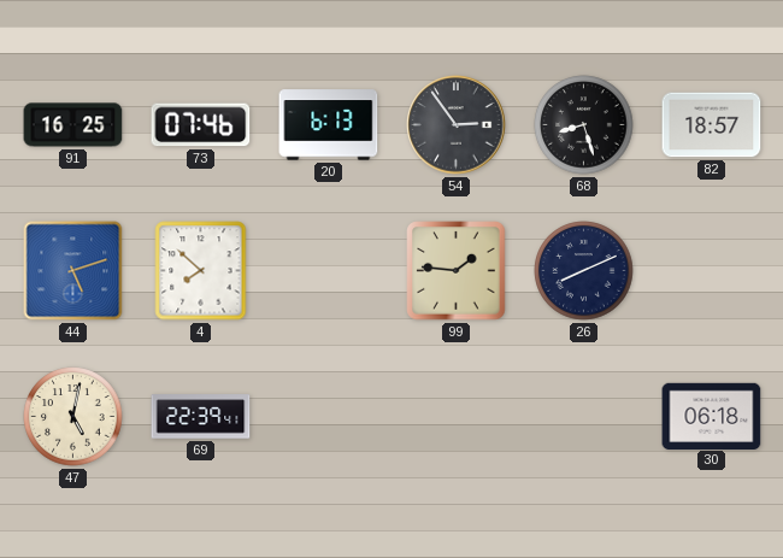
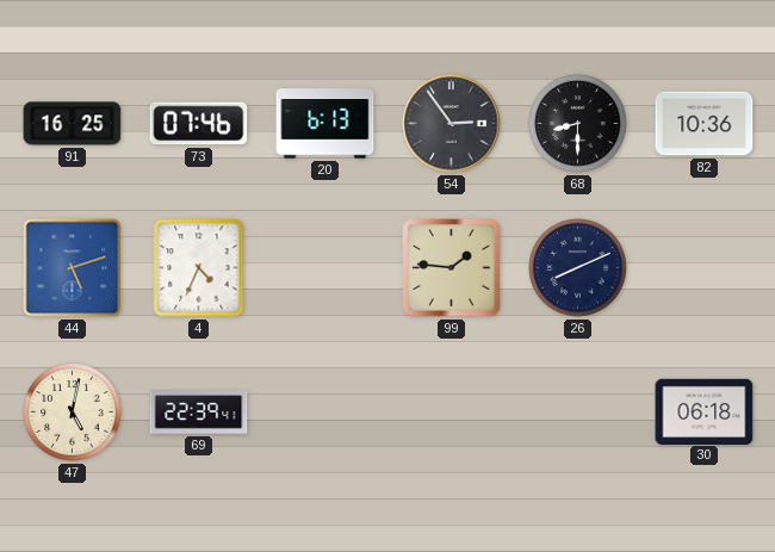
68: 8:27 -> 8:30
82: 18:57 -> 10:36
4: 7:52 -> 4:34
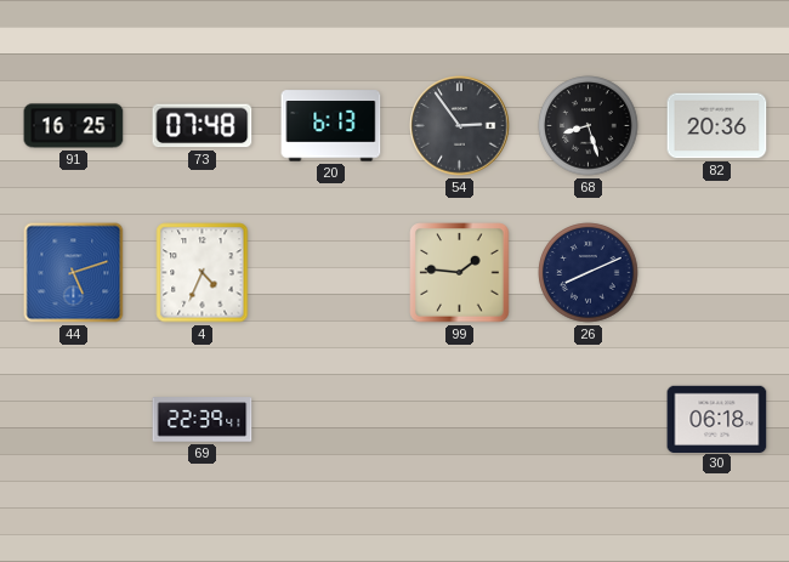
73: 07:46 -> 07:48
68: 8:30 -> 8:27
82: 10:36 -> 20:36
47: 5:02 -> none
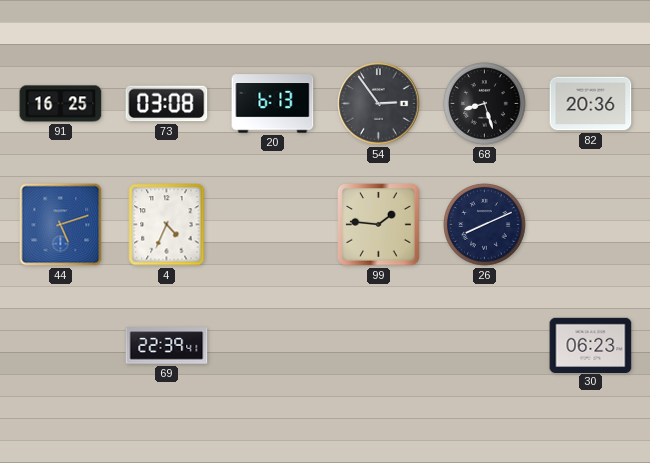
73: 07:48 -> 03:08
30: 06:18 -> 06:23
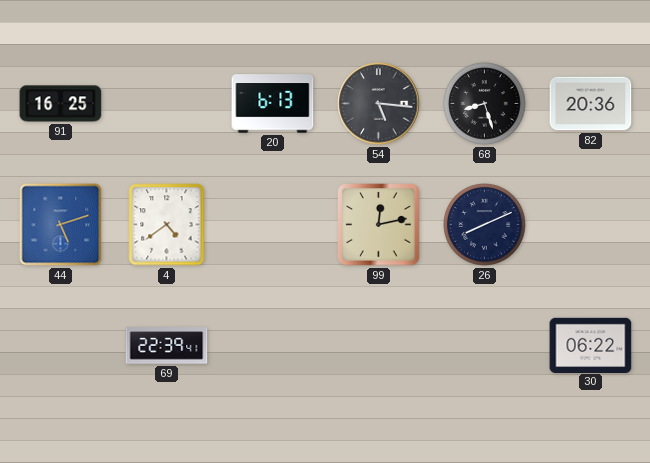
73: 03:08 -> none
54: 2:54 -> 5:16
4: 4:34 -> 4:39
99: 1:46 -> 12:13
30: 06:23 -> 06:22
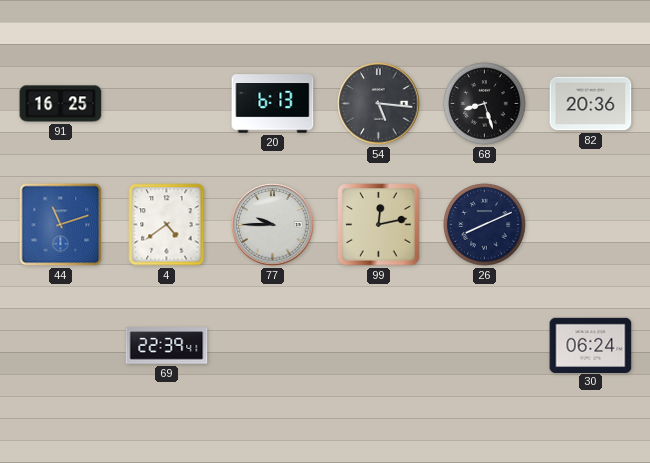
44: 5:12 -> 11:12
77: none -> 9:45
30: 06:22 -> 06:24
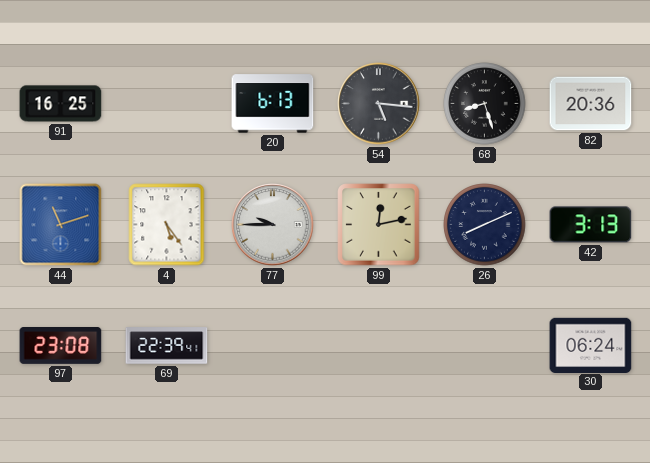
4: 4:39 -> 5:24
42: none -> 3:13
97: none -> 23:08
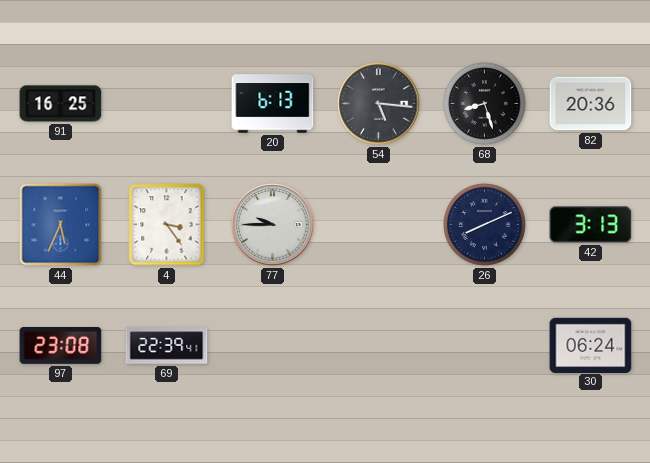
44: 11:12 -> 5:34
4: 5:24 -> 3:24
99: 12:13 -> none
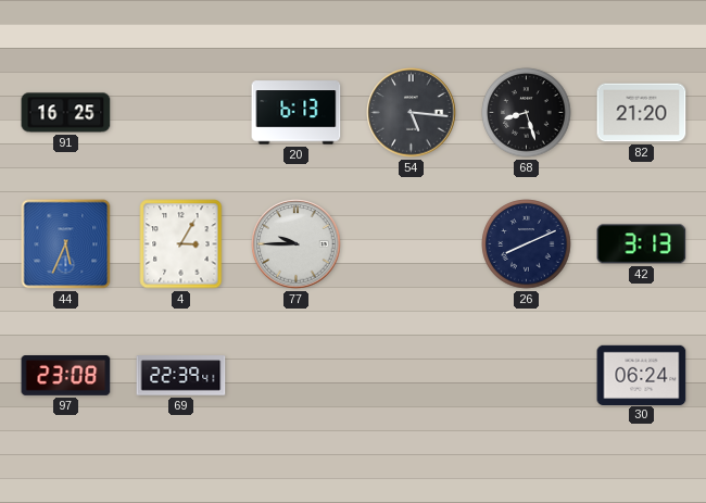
82: 20:36 -> 21:20
4: 3:24 -> 3:05
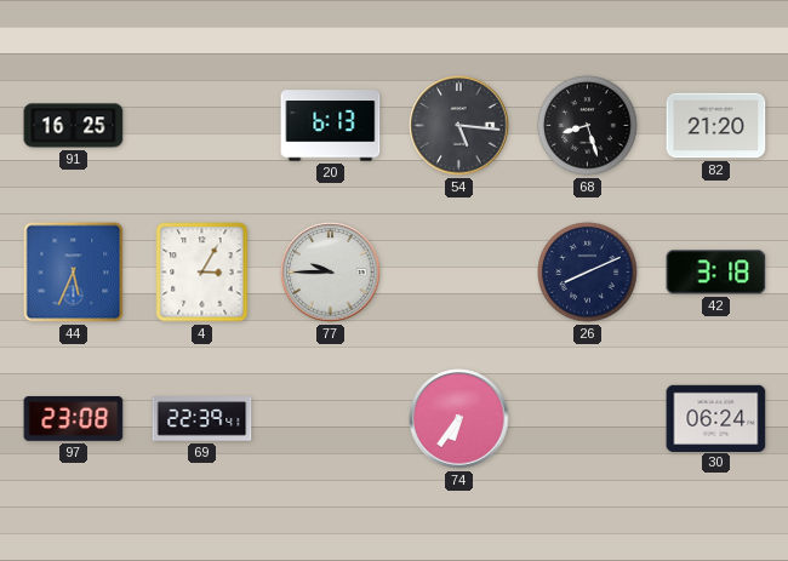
42: 3:13 -> 3:18
74: none -> 6:36
